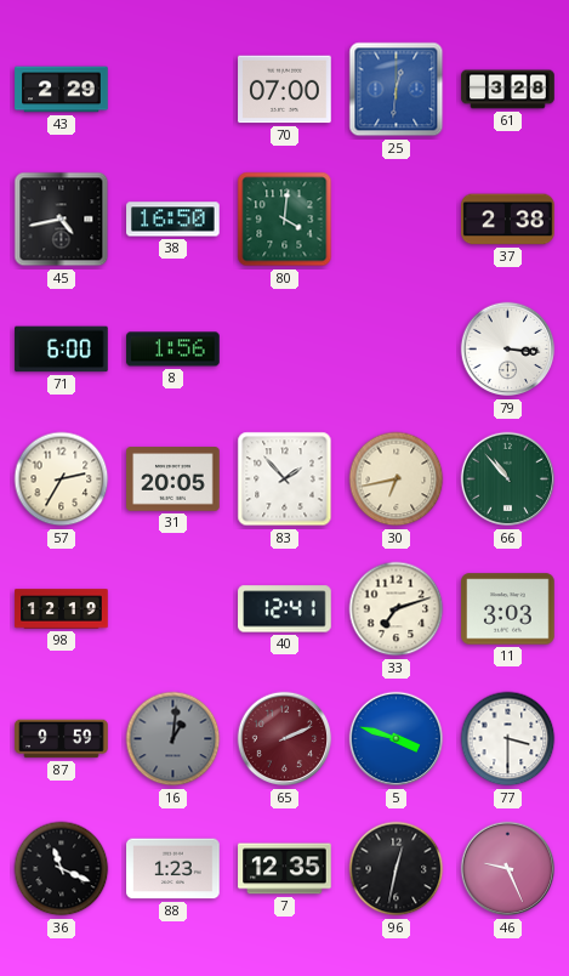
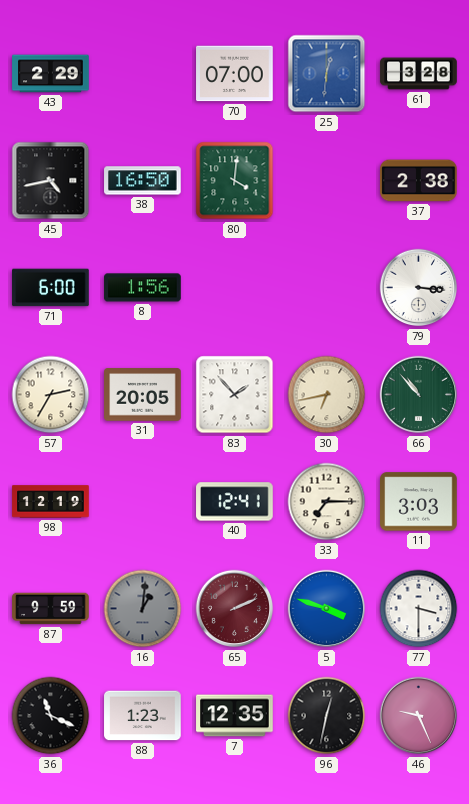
33: 7:12 -> 7:15
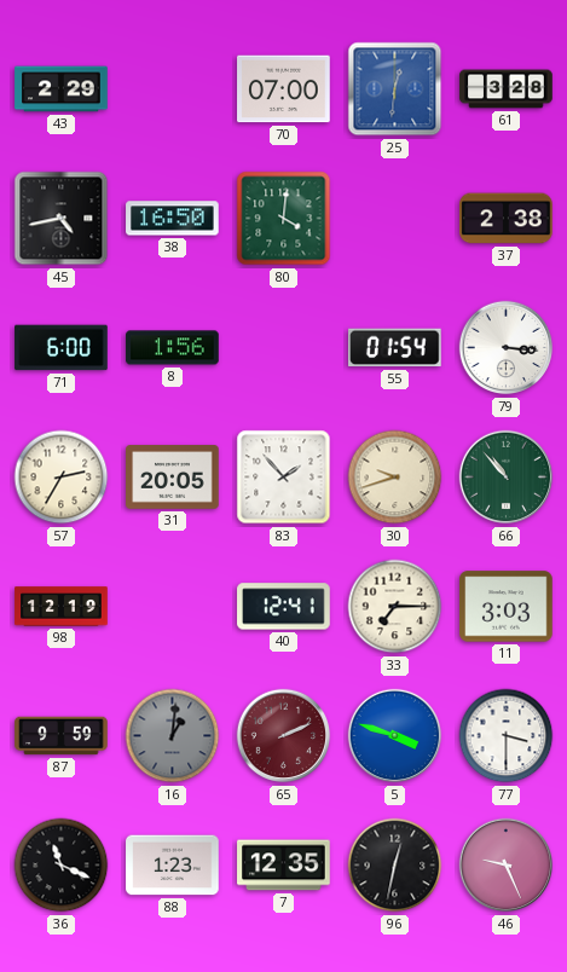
55: none -> 01:54
30: 6:43 -> 9:42
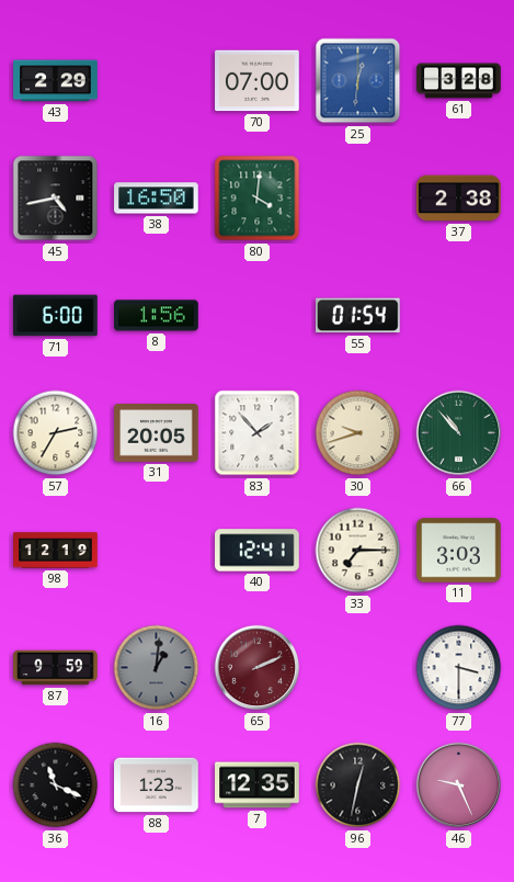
79: 3:16 -> none
5: 3:48 -> none
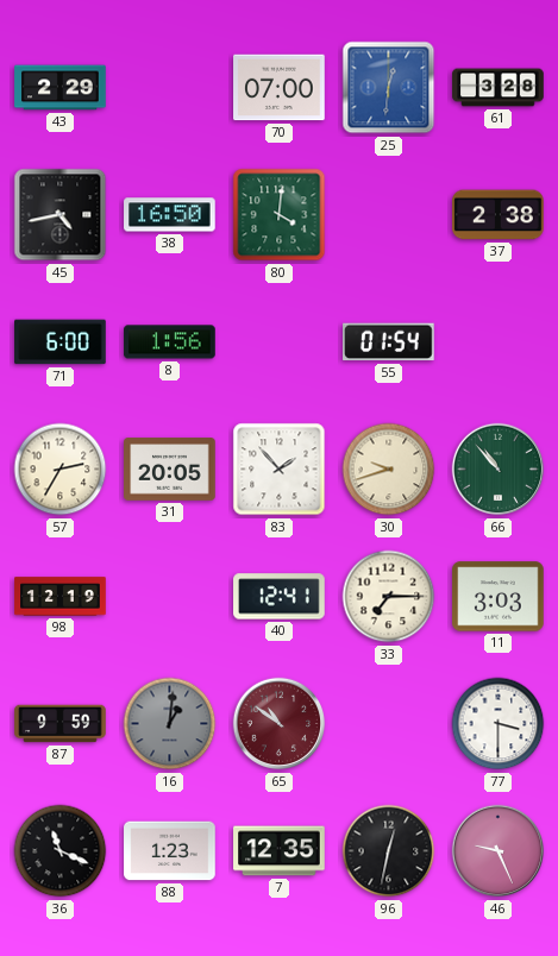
65: 2:11 -> 10:51
